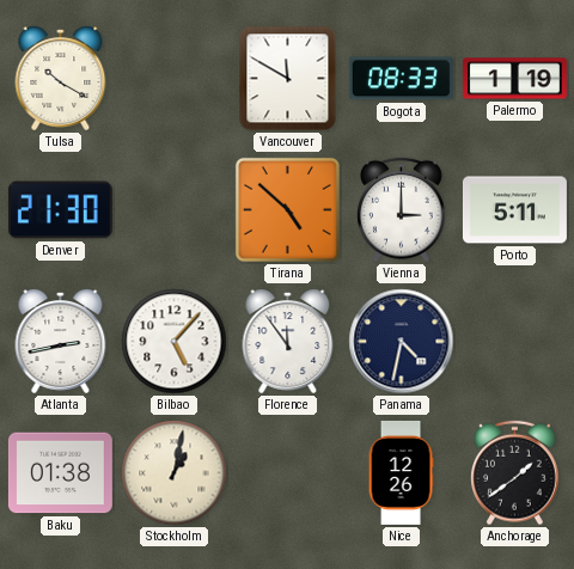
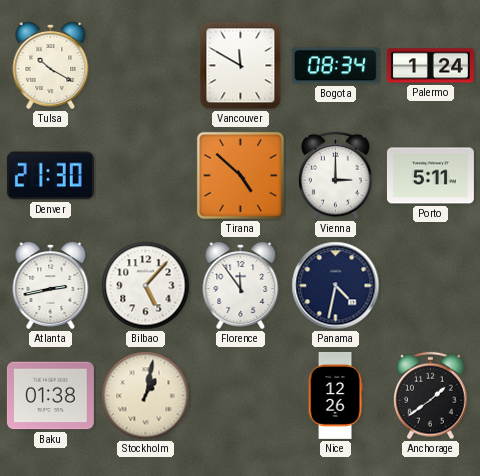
Bogota: 08:33 -> 08:34
Palermo: 1:19 -> 1:24
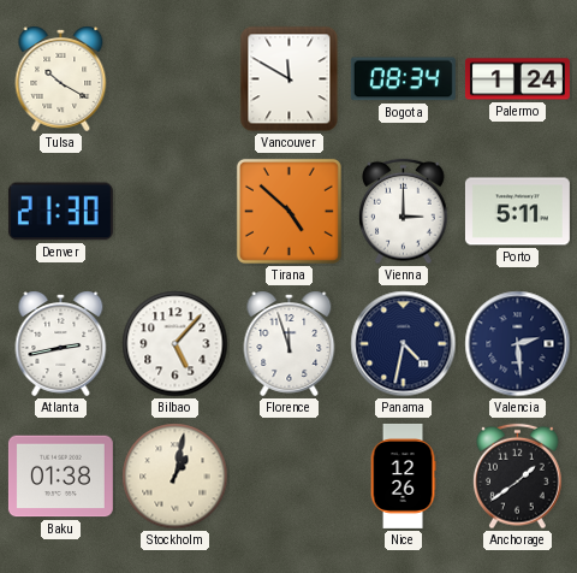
Florence: 11:54 -> 11:57
Valencia: none -> 2:29
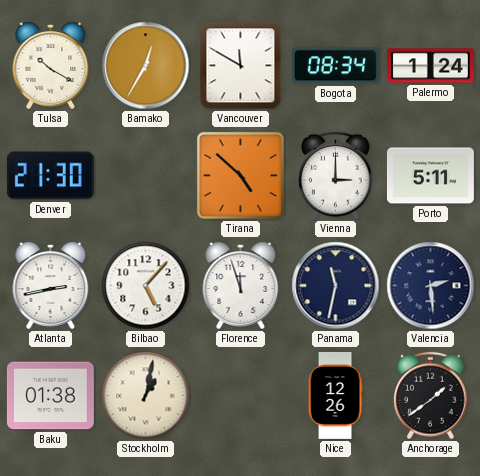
Bamako: none -> 12:35
Panama: 4:32 -> 11:32
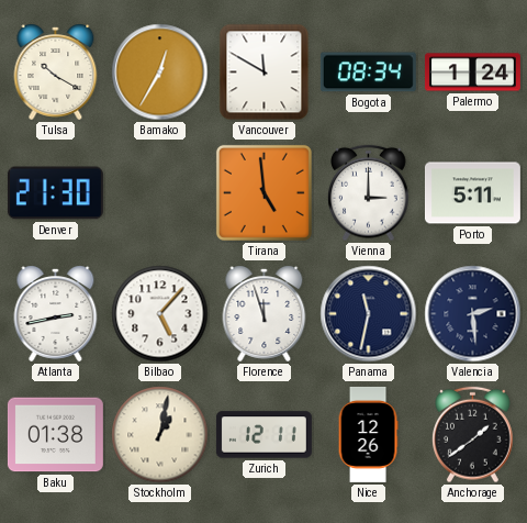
Tirana: 4:52 -> 4:59
Zurich: none -> 12:11
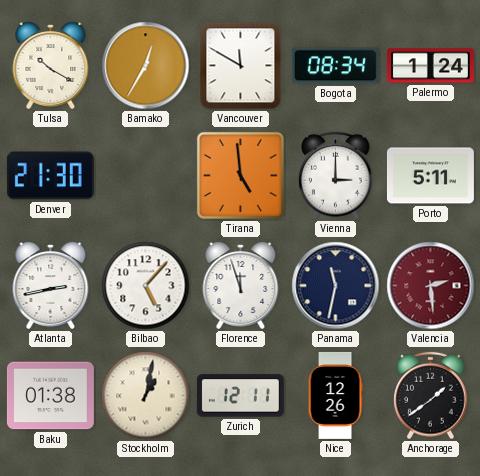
Valencia dial: navy -> burgundy
